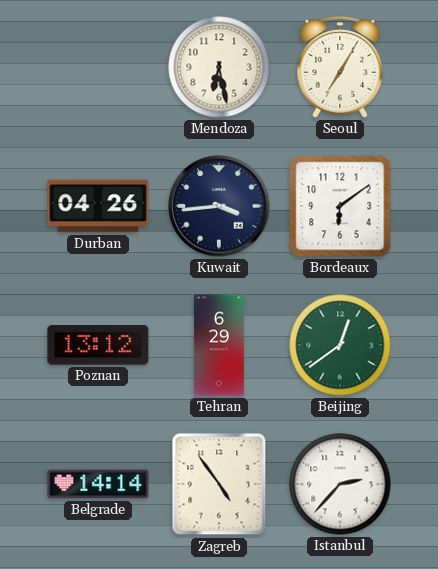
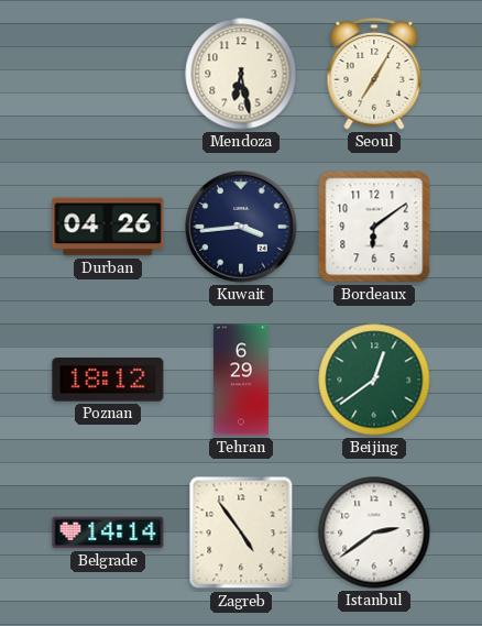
Poznan: 13:12 -> 18:12
Istanbul: 2:37 -> 2:39
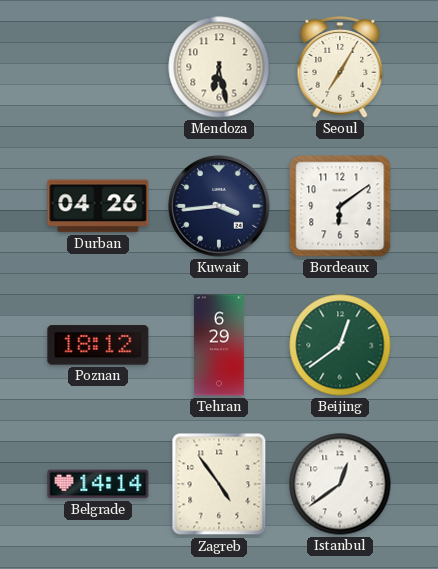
Istanbul: 2:39 -> 12:39
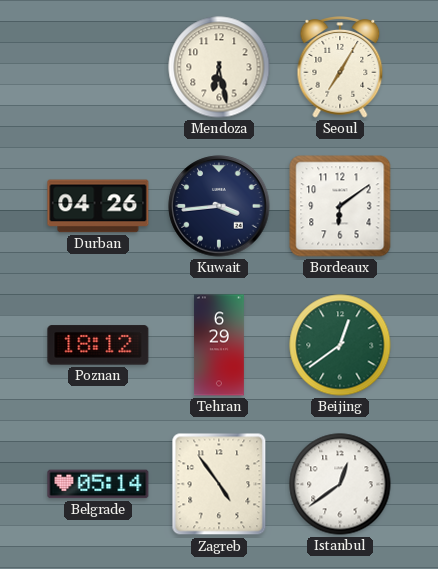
Belgrade: 14:14 -> 05:14
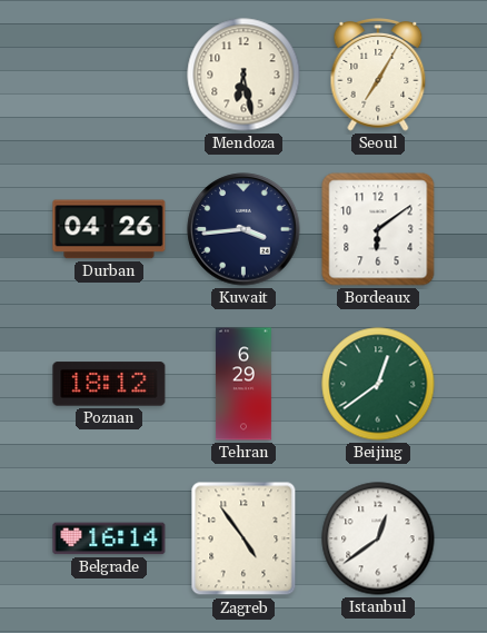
Belgrade: 05:14 -> 16:14
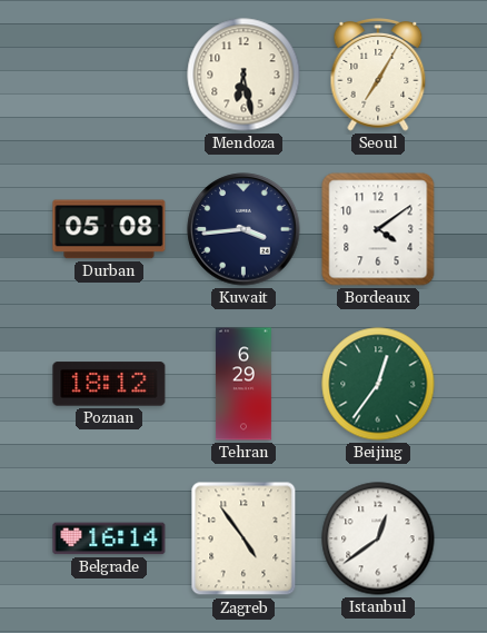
Durban: 04:26 -> 05:08
Bordeaux: 6:09 -> 4:09
Beijing: 12:39 -> 12:36
